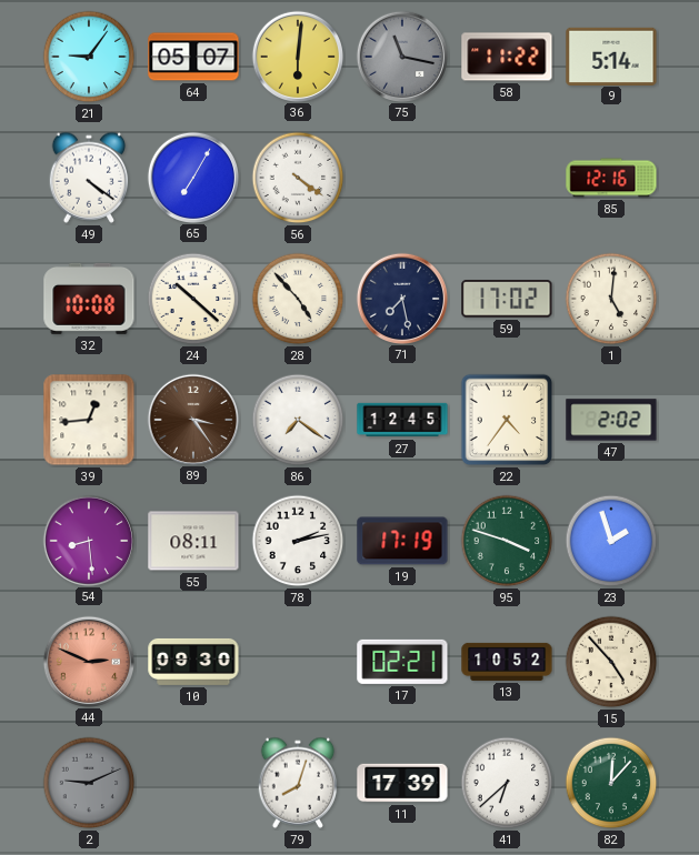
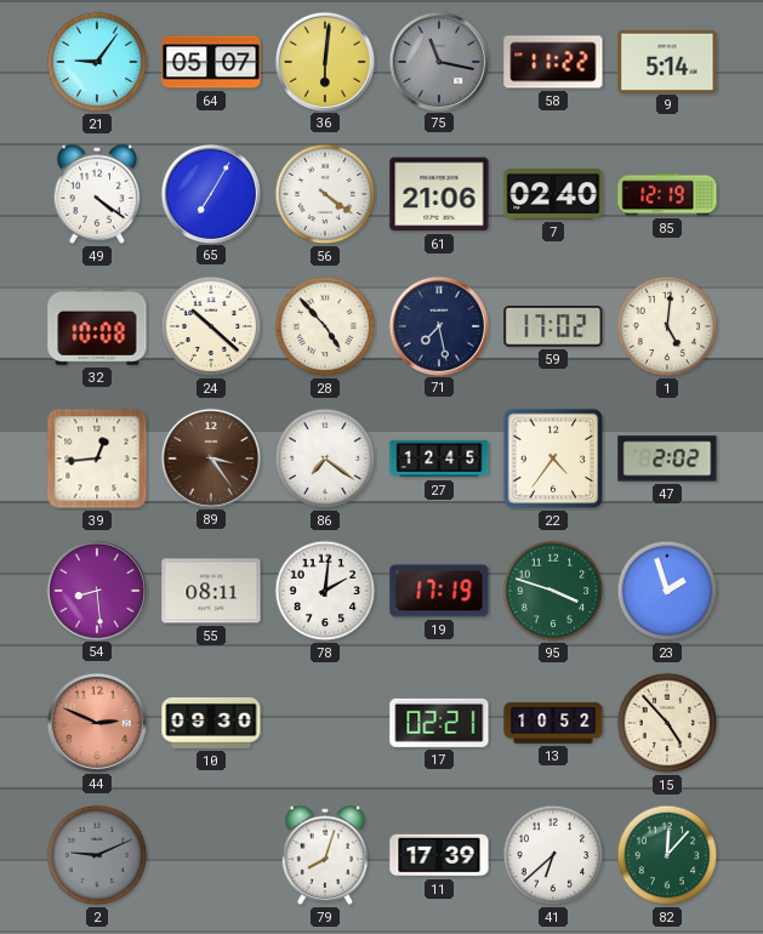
61: none -> 21:06
7: none -> 02:40
85: 12:16 -> 12:19
78: 2:13 -> 2:01
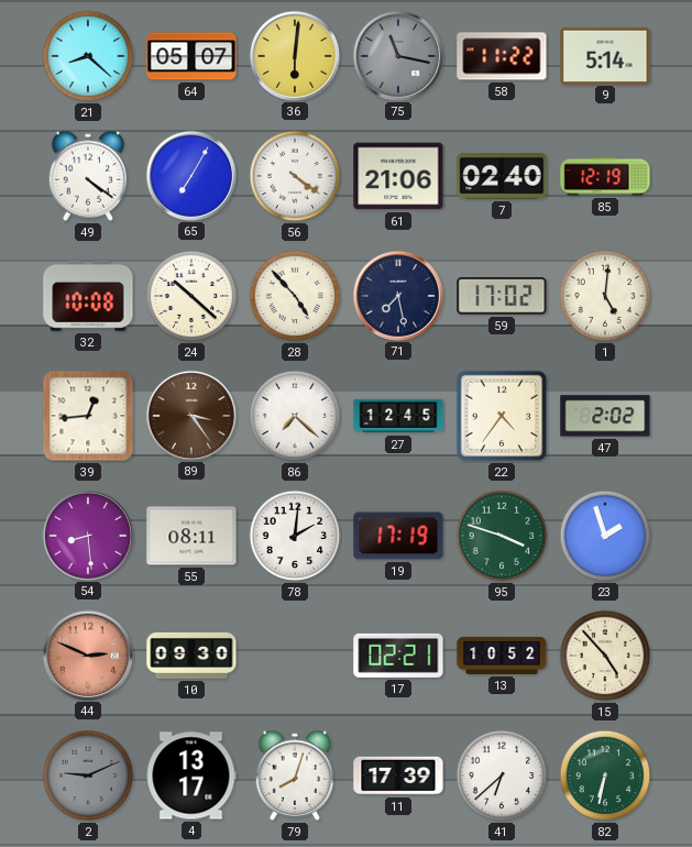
21: 9:06 -> 8:22
86: 7:21 -> 7:22
4: none -> 13:17
82: 12:07 -> 6:32
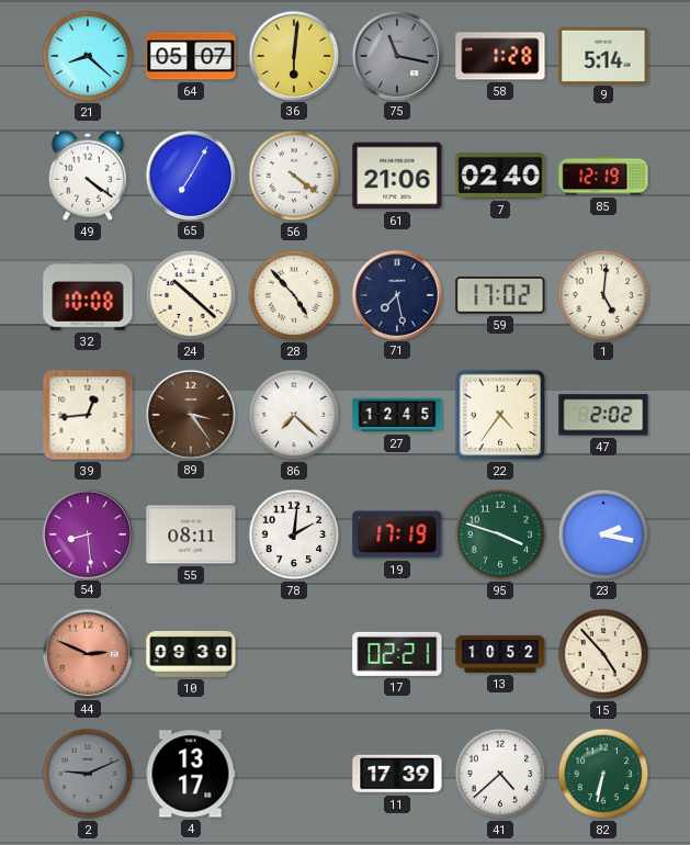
58: 11:22 -> 1:28
23: 1:57 -> 2:17
79: 8:03 -> none
41: 6:38 -> 4:38
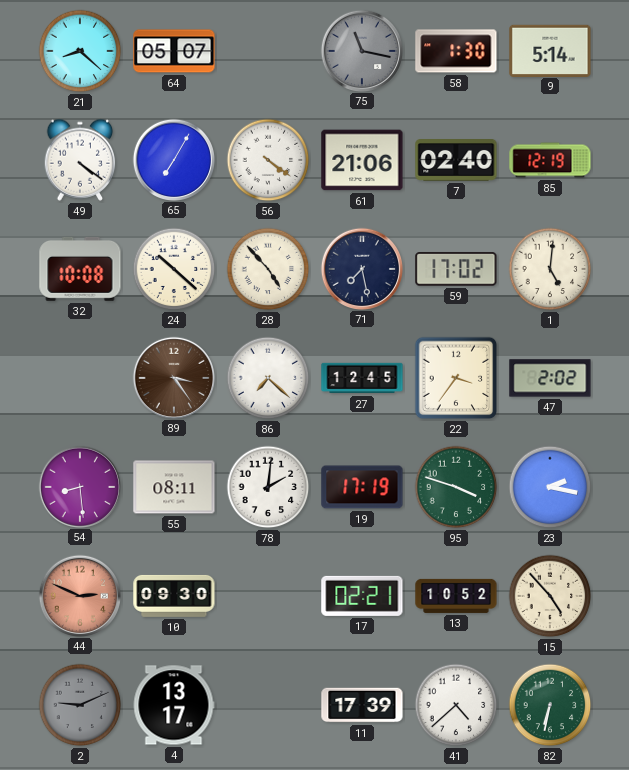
36: 6:01 -> none
58: 1:28 -> 1:30
39: 12:44 -> none
22: 4:36 -> 3:36
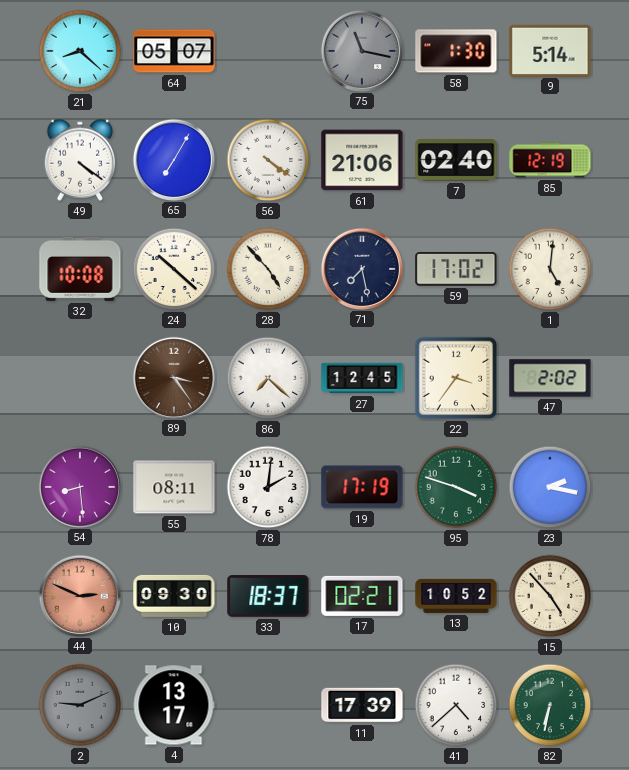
33: none -> 18:37
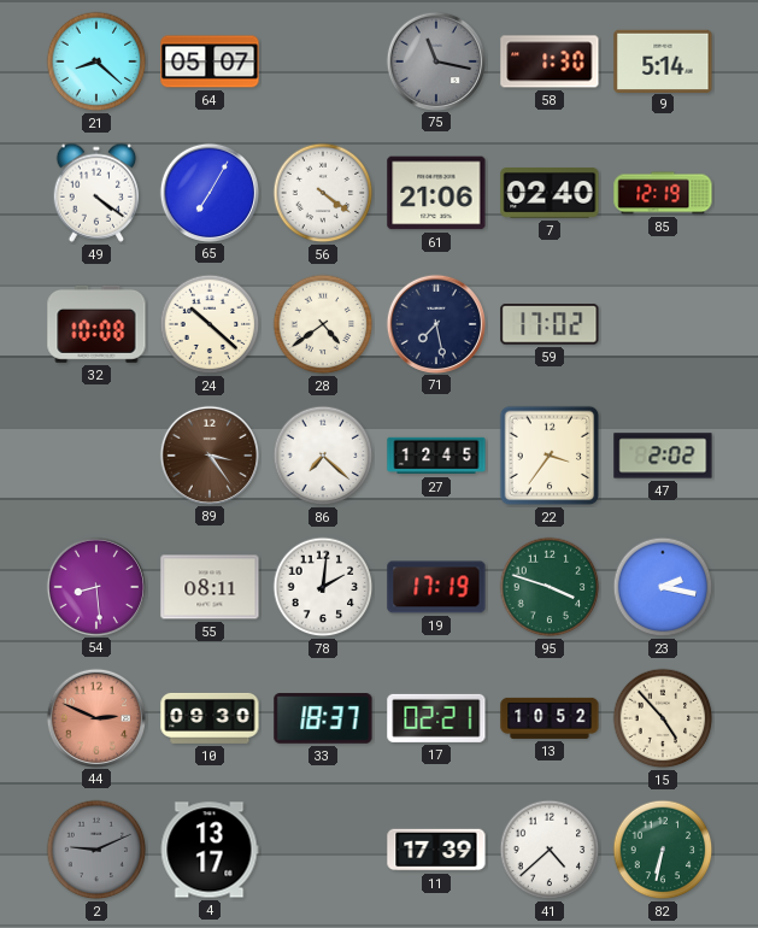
28: 4:53 -> 4:39
1: 5:01 -> none
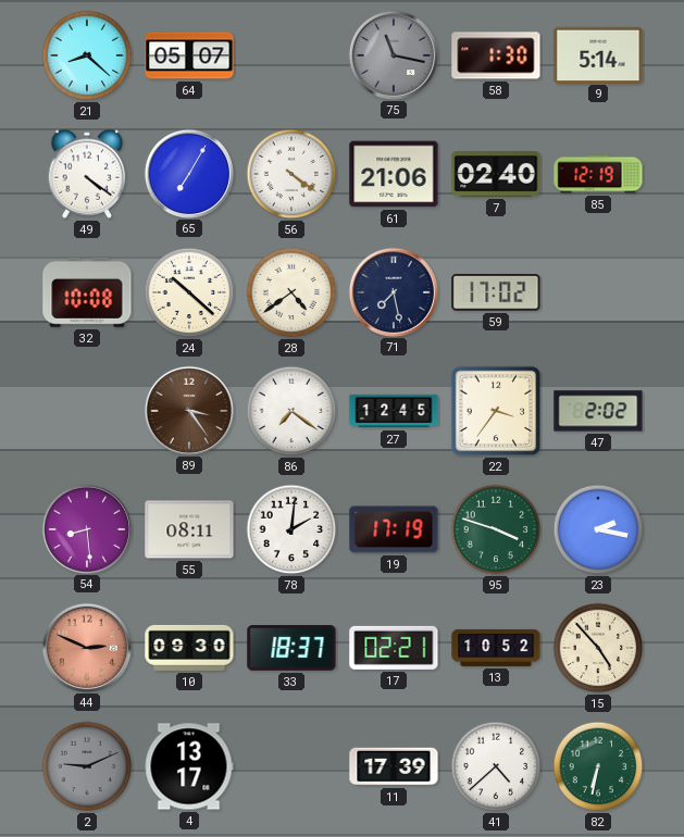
86: 7:22 -> 7:21
